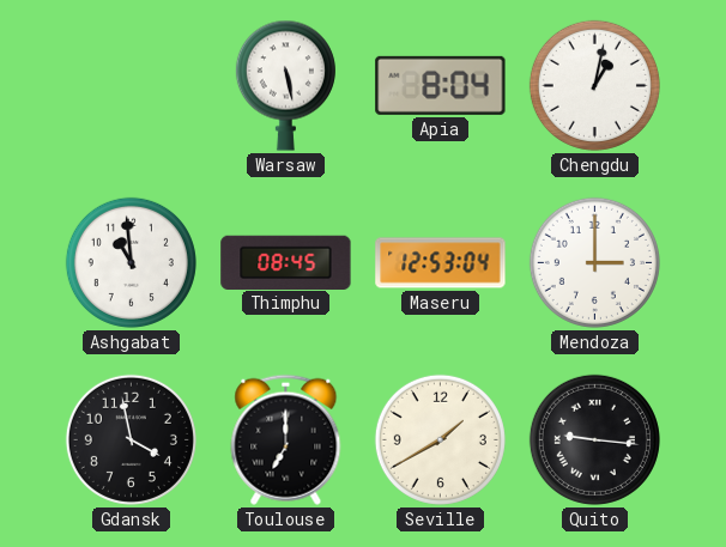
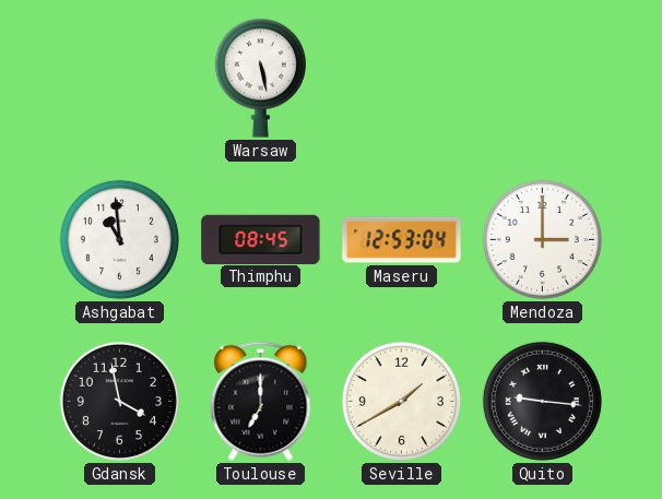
Apia: 8:04 -> none
Chengdu: 1:02 -> none
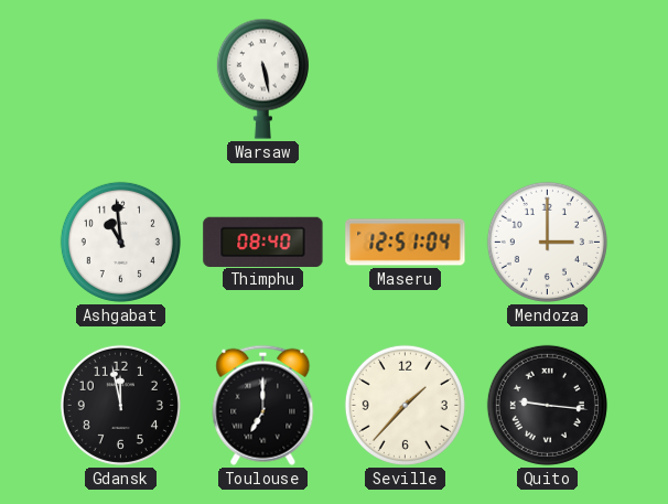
Thimphu: 08:45 -> 08:40
Maseru: 12:53 -> 12:51
Gdansk: 3:58 -> 11:58
Seville: 1:40 -> 1:37
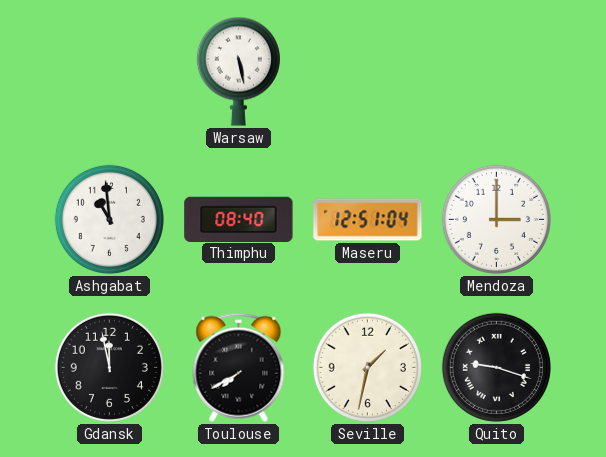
Toulouse: 7:00 -> 7:40
Seville: 1:37 -> 1:32
Quito: 9:16 -> 9:18
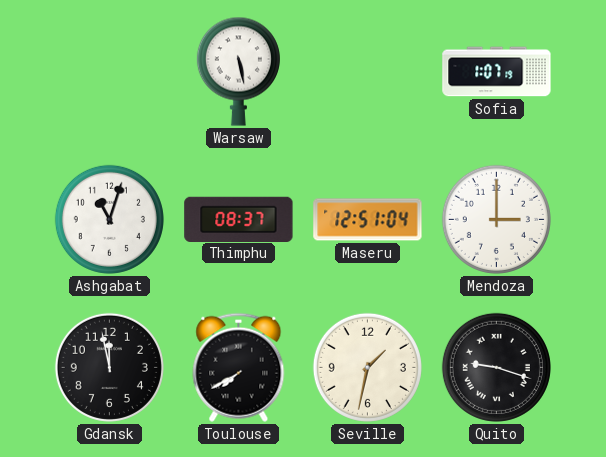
Sofia: none -> 1:07
Ashgabat: 10:59 -> 11:03
Thimphu: 08:40 -> 08:37
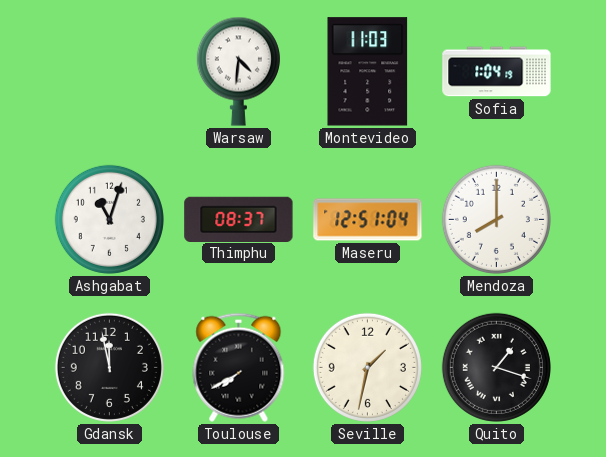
Warsaw: 5:28 -> 4:31
Montevideo: none -> 11:03
Sofia: 1:07 -> 1:04
Mendoza: 3:00 -> 8:00
Quito: 9:18 -> 1:18
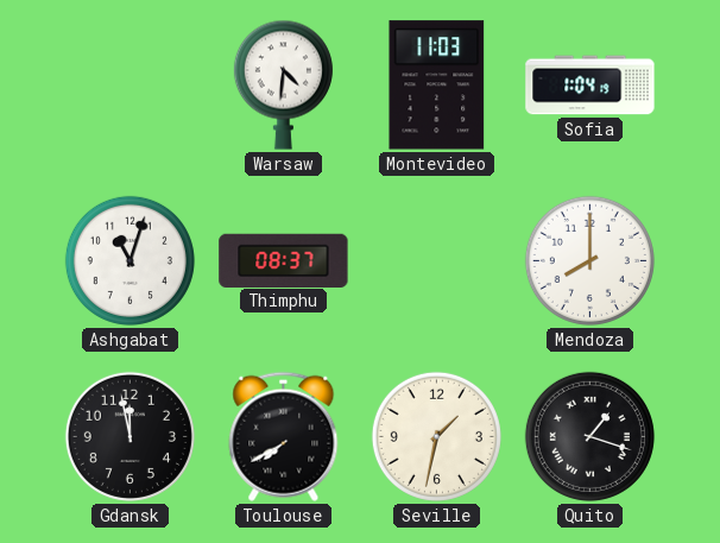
Maseru: 12:51 -> none
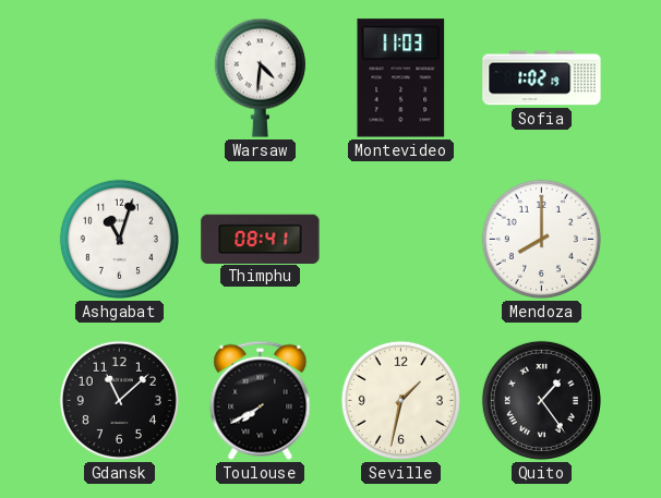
Sofia: 1:04 -> 1:02
Thimphu: 08:37 -> 08:41
Gdansk: 11:58 -> 11:08
Quito: 1:18 -> 1:24
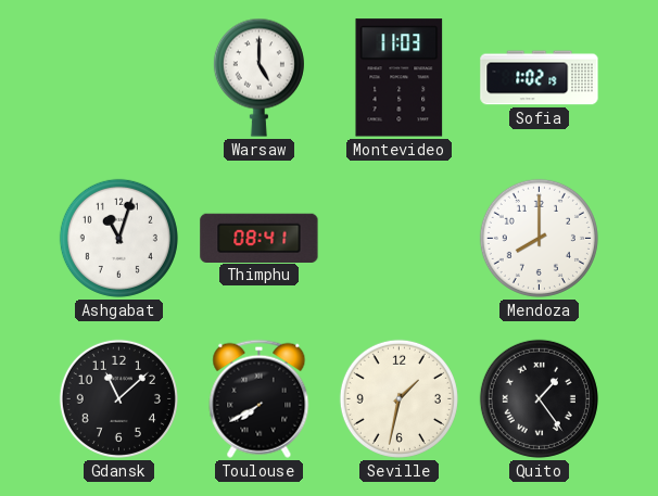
Warsaw: 4:31 -> 5:00
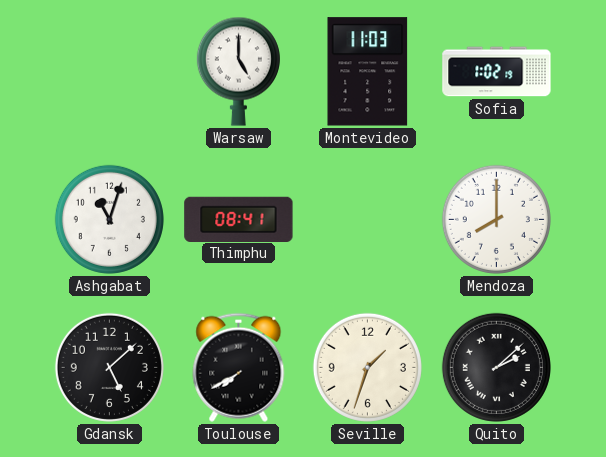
Gdansk: 11:08 -> 5:08
Seville: 1:32 -> 1:33
Quito: 1:24 -> 2:08
